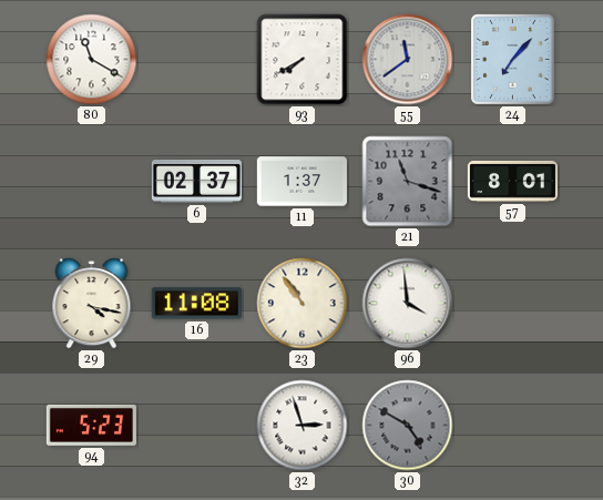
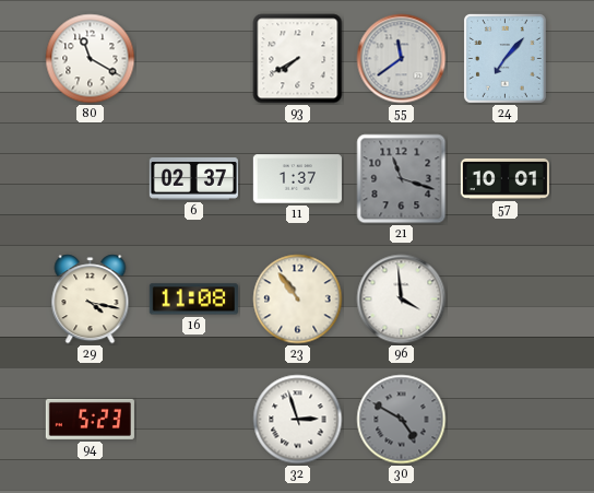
57: 8:01 -> 10:01
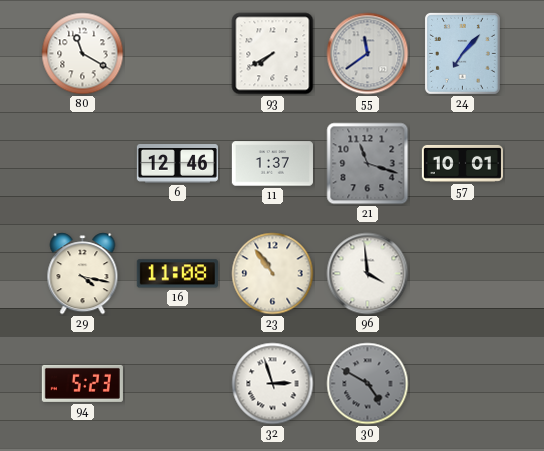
6: 02:37 -> 12:46
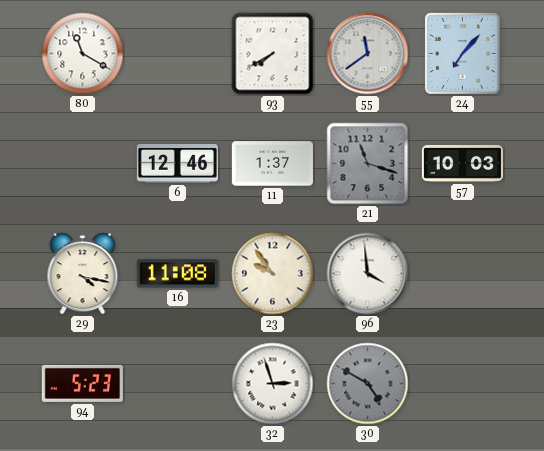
57: 10:01 -> 10:03
23: 10:54 -> 9:54
